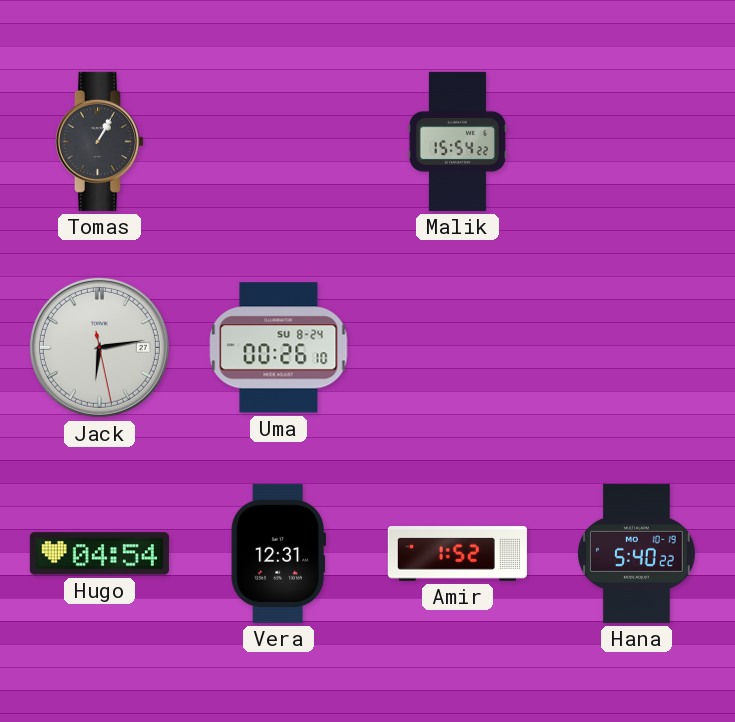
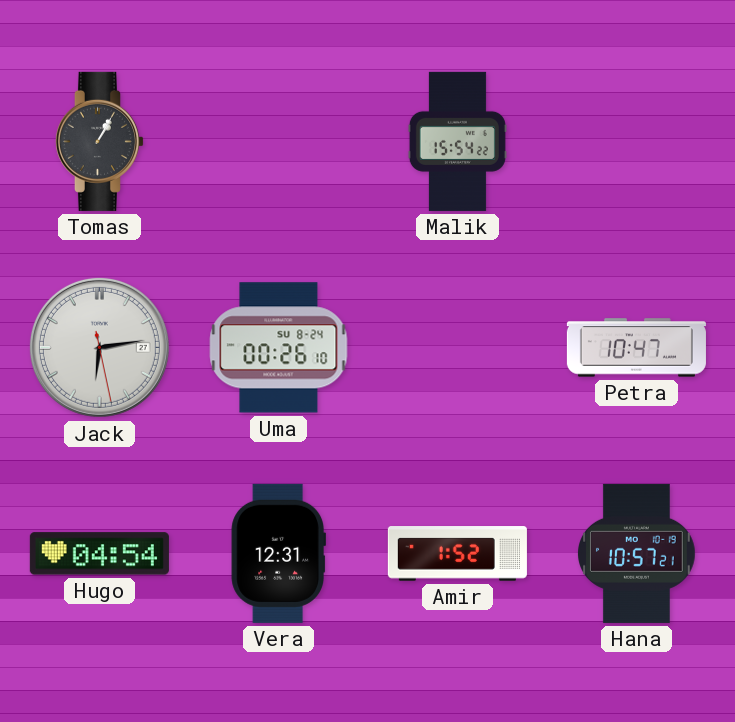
Petra: none -> 10:47
Hana: 5:40 -> 10:57
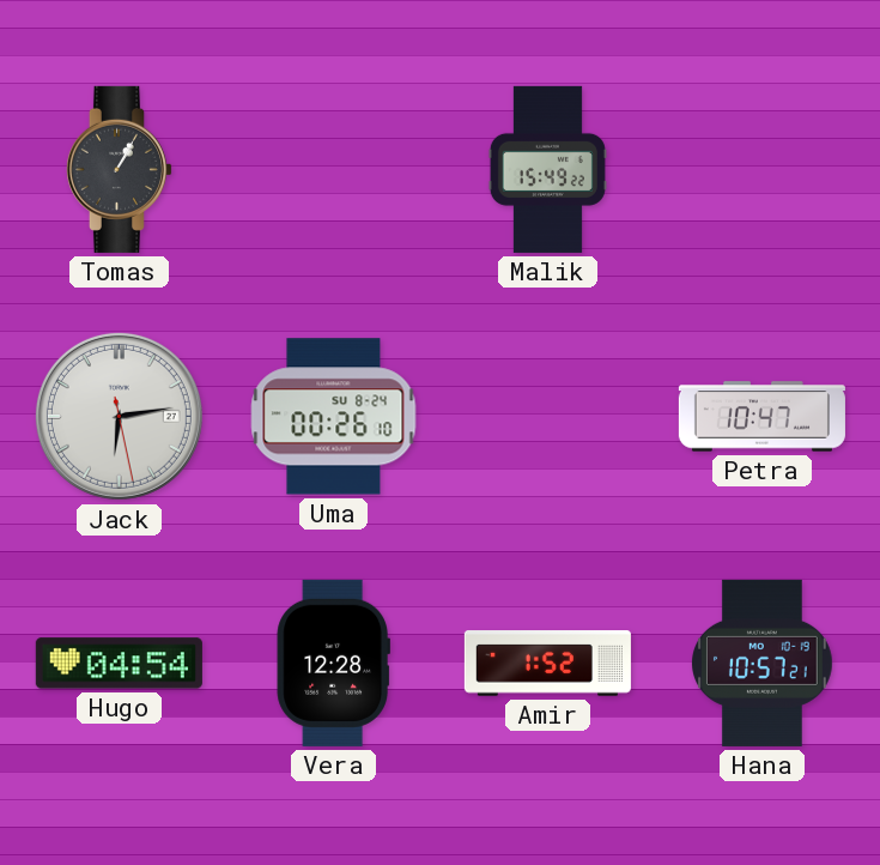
Malik: 15:54 -> 15:49
Vera: 12:31 -> 12:28
